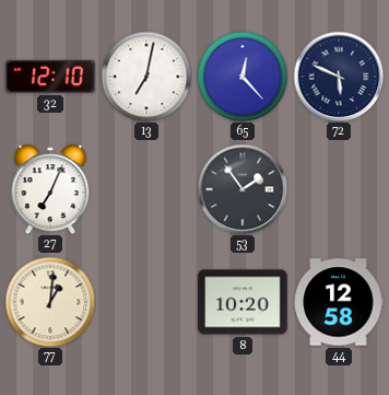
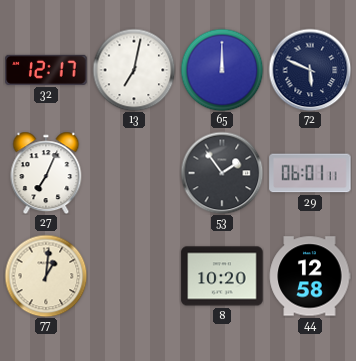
32: 12:10 -> 12:17
65: 12:23 -> 12:00
29: none -> 06:01
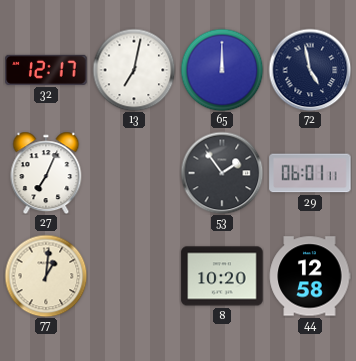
72: 5:49 -> 4:58
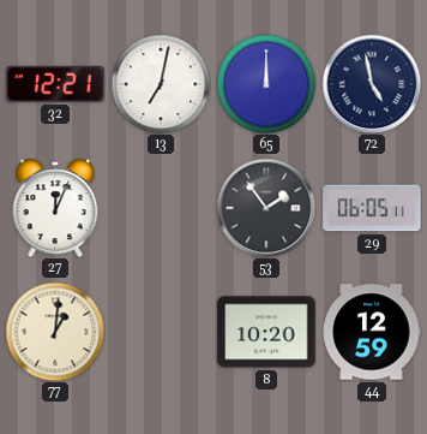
32: 12:17 -> 12:21
27: 7:04 -> 12:04
29: 06:01 -> 06:05
44: 12:58 -> 12:59
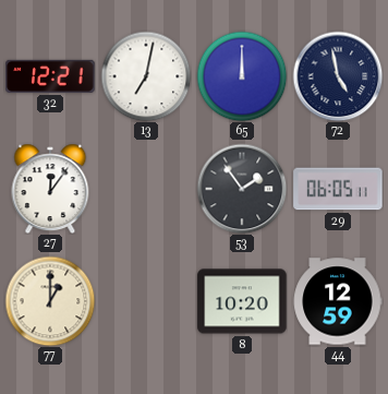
27: 12:04 -> 12:06
77: 1:01 -> 1:00
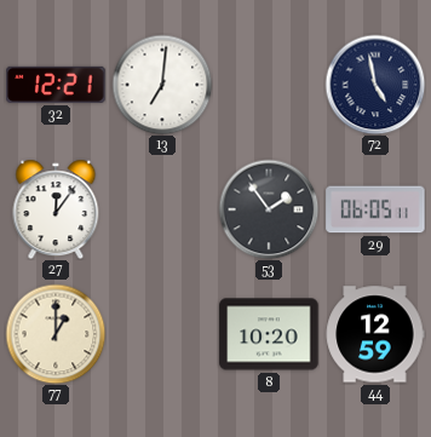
13: 7:02 -> 7:01
65: 12:00 -> none
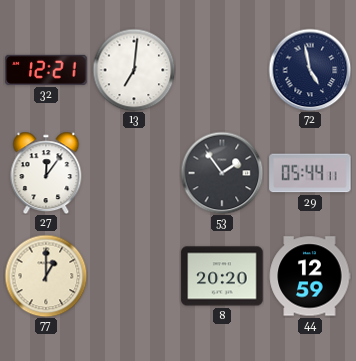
29: 06:05 -> 05:44
8: 10:20 -> 20:20
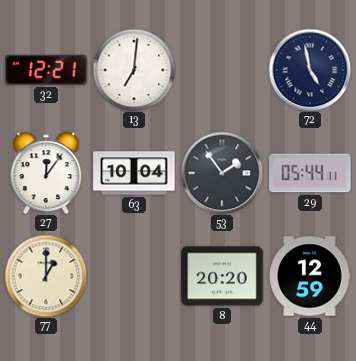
63: none -> 10:04
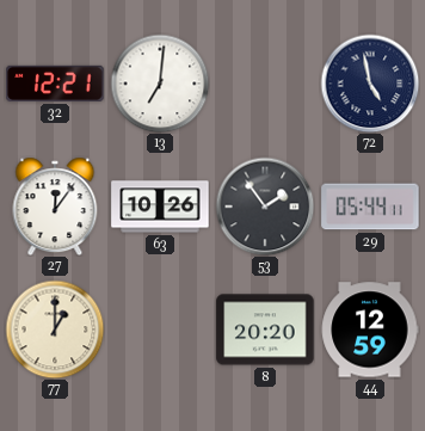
63: 10:04 -> 10:26
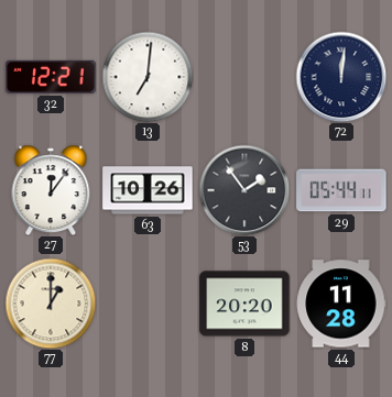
72: 4:58 -> 12:01
44: 12:59 -> 11:28
